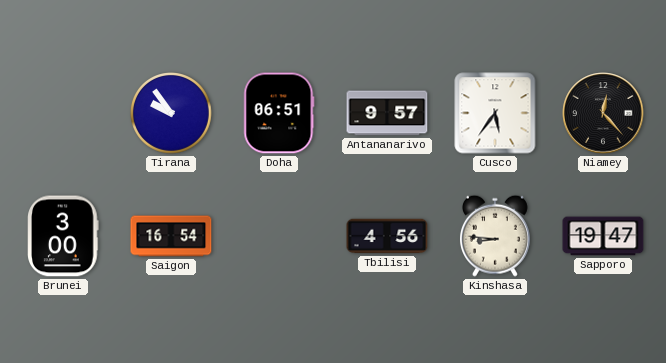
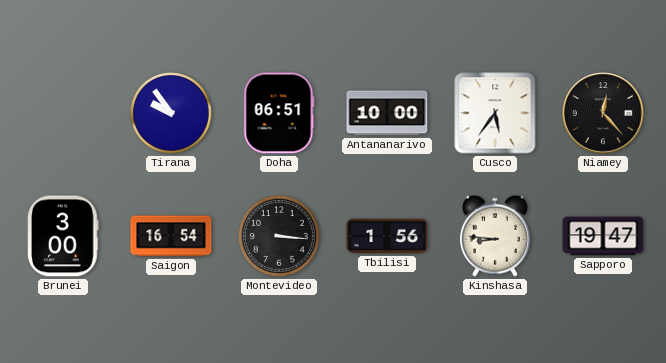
Antananarivo: 9:57 -> 10:00
Montevideo: none -> 3:16
Tbilisi: 4:56 -> 1:56
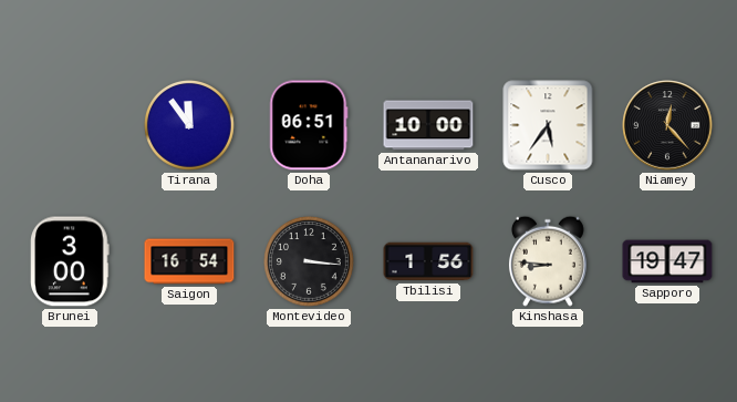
Tirana: 9:54 -> 11:54
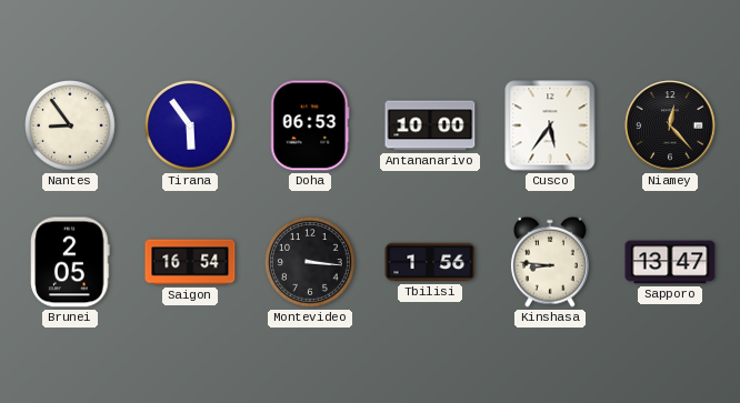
Nantes: none -> 8:54
Tirana: 11:54 -> 5:54
Doha: 06:51 -> 06:53
Brunei: 3:00 -> 2:05
Sapporo: 19:47 -> 13:47
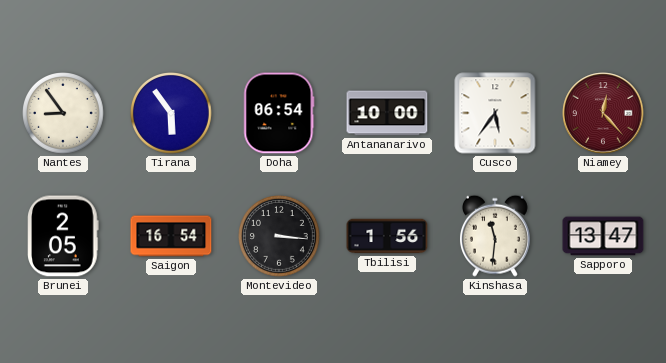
Doha: 06:53 -> 06:54
Niamey dial: black -> burgundy
Kinshasa: 8:46 -> 11:31
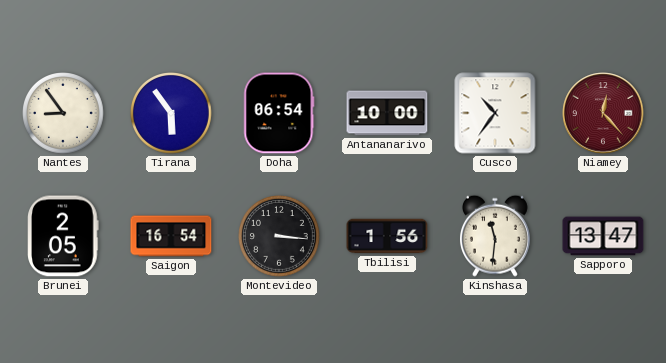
Cusco: 5:36 -> 10:36
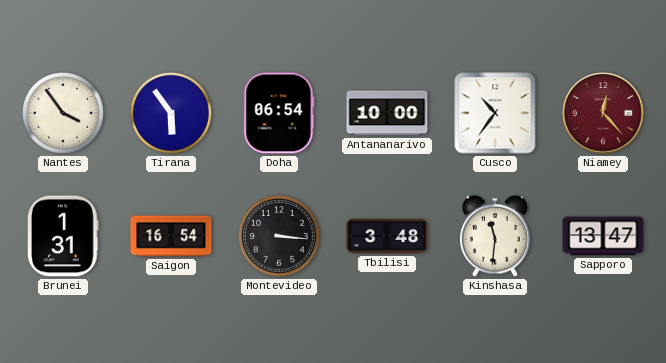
Nantes: 8:54 -> 3:54
Brunei: 2:05 -> 1:31
Tbilisi: 1:56 -> 3:48
